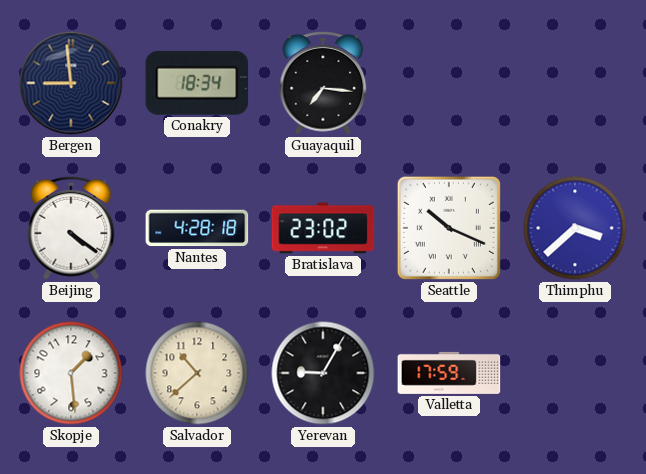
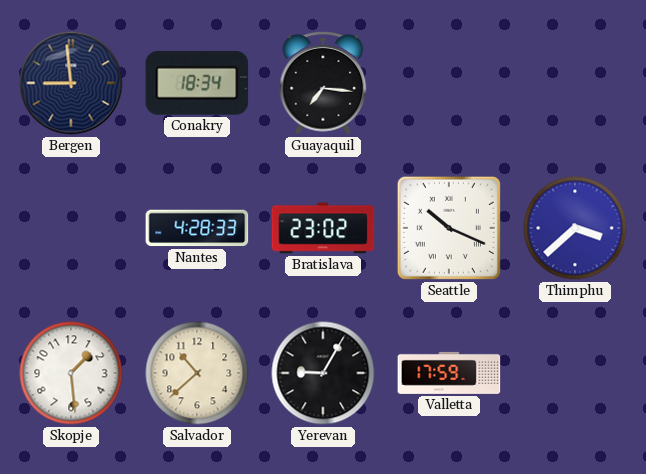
Beijing: 4:21 -> none
Nantes: 4:28:18 -> 4:28:33
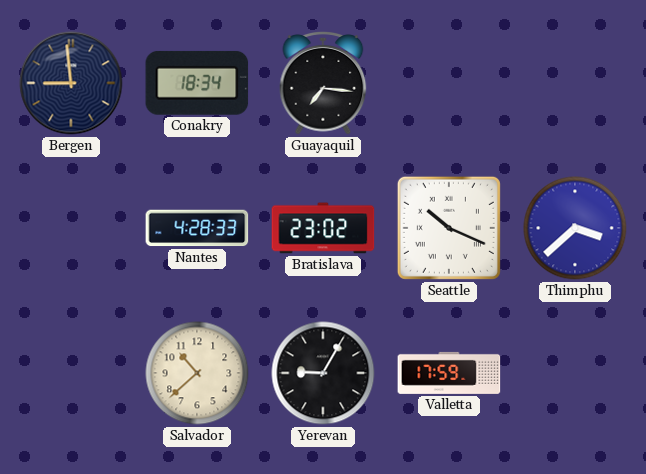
Skopje: 1:29 -> none
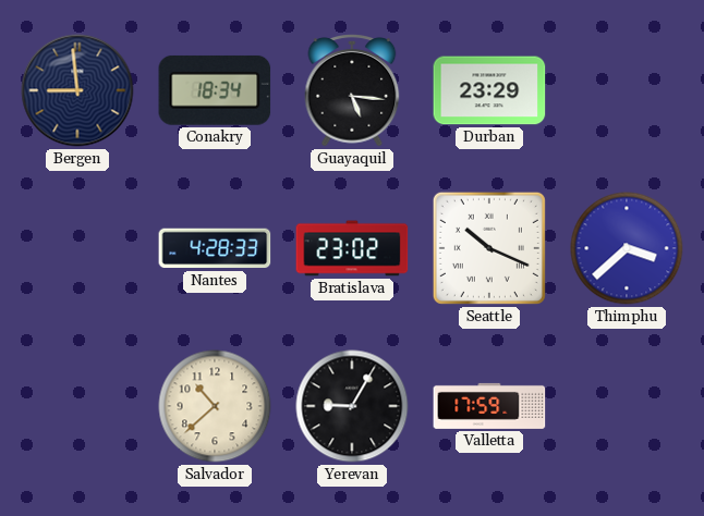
Guayaquil: 7:16 -> 5:16
Durban: none -> 23:29
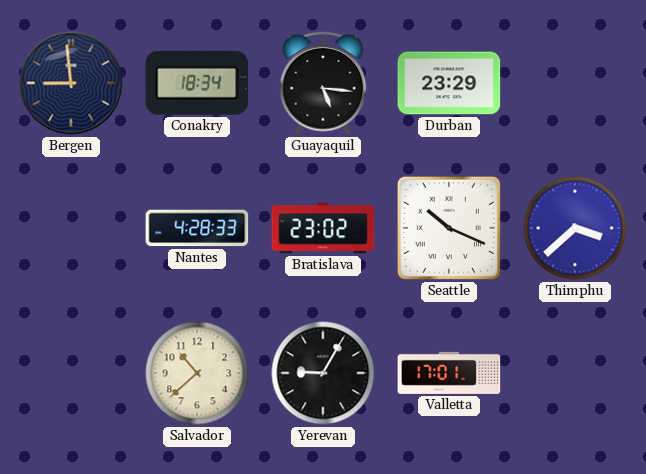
Valletta: 17:59 -> 17:01
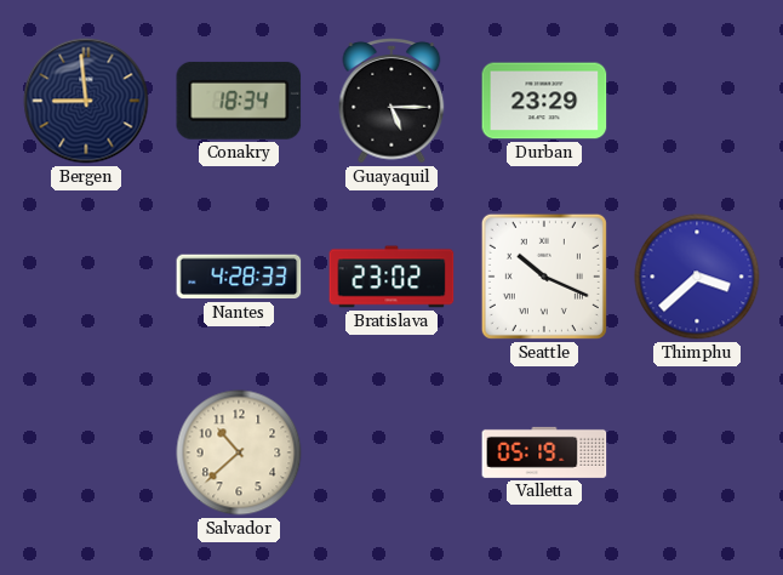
Guayaquil: 5:16 -> 5:15
Yerevan: 9:05 -> none
Valletta: 17:01 -> 05:19
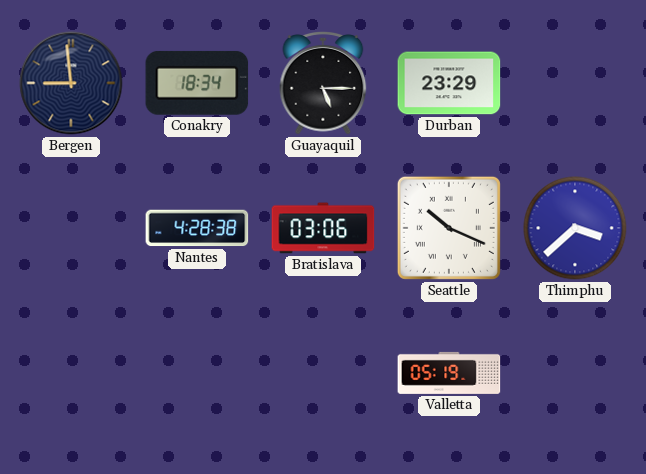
Nantes: 4:28:33 -> 4:28:38
Bratislava: 23:02 -> 03:06
Salvador: 10:38 -> none
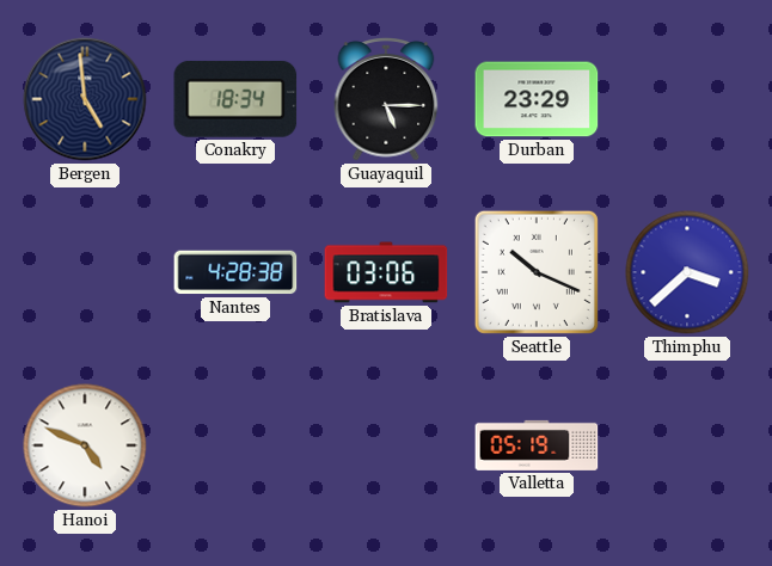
Bergen: 8:59 -> 4:59
Hanoi: none -> 4:49
